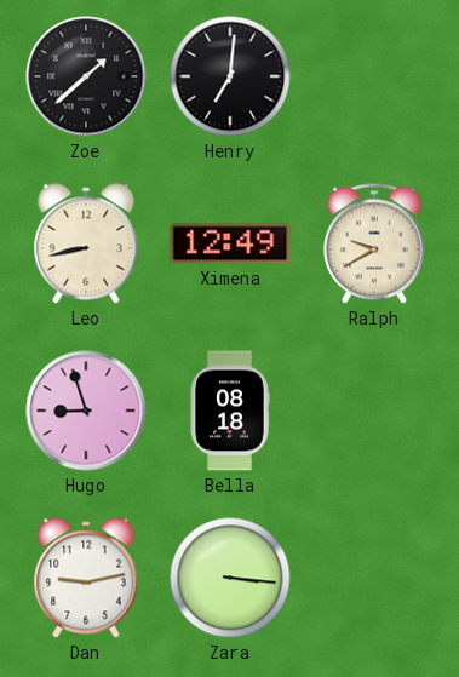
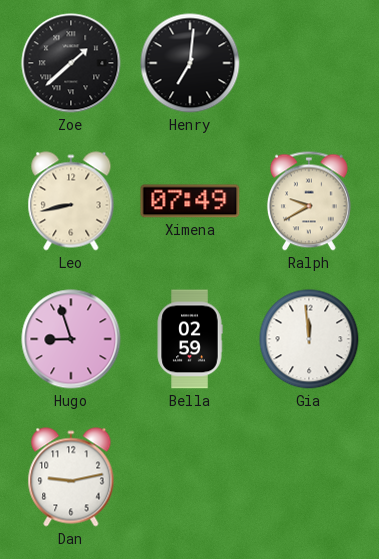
Ximena: 12:49 -> 07:49
Bella: 08:18 -> 02:59
Gia: none -> 11:59
Zara: 3:16 -> none
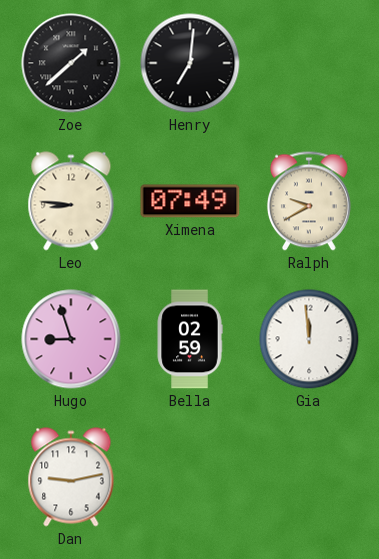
Leo: 8:43 -> 8:46
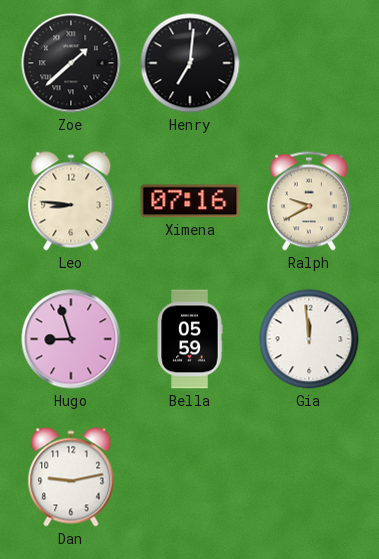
Ximena: 07:49 -> 07:16
Bella: 02:59 -> 05:59
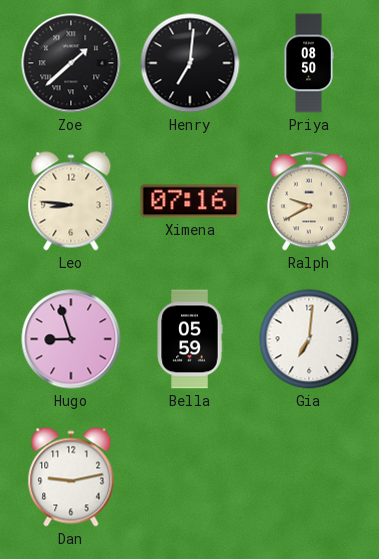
Priya: none -> 08:50
Gia: 11:59 -> 7:01
